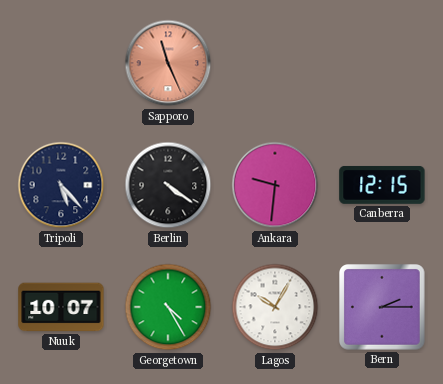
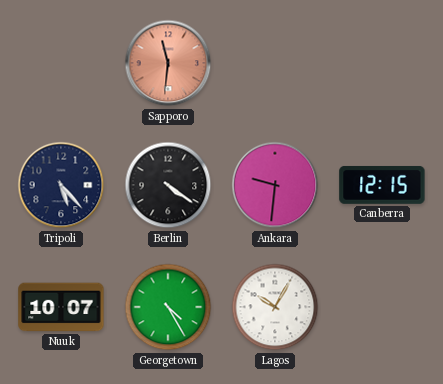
Sapporo: 11:26 -> 11:31
Bern: 2:15 -> none
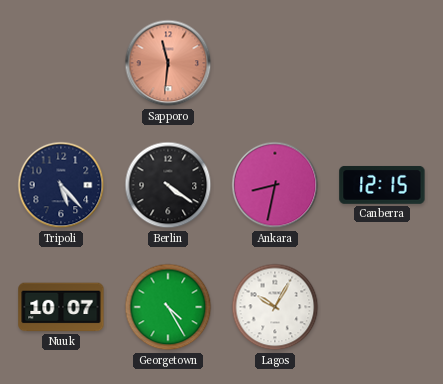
Ankara: 9:31 -> 8:32
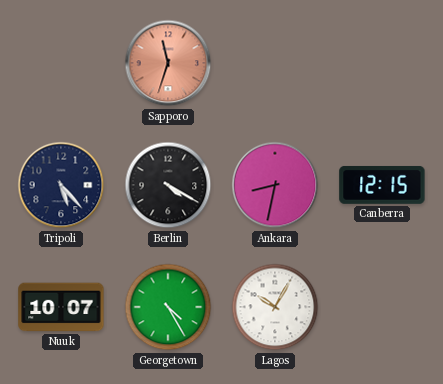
Sapporo: 11:31 -> 11:33
Berlin: 4:21 -> 4:20
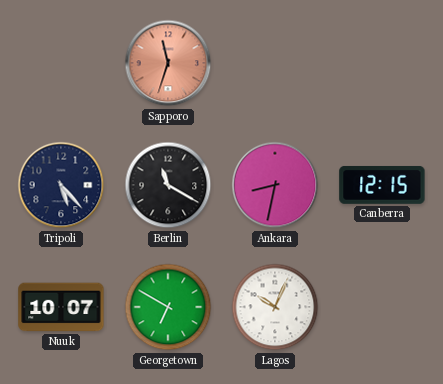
Berlin: 4:20 -> 11:20
Georgetown: 4:25 -> 6:50
Lagos: 10:05 -> 10:04
